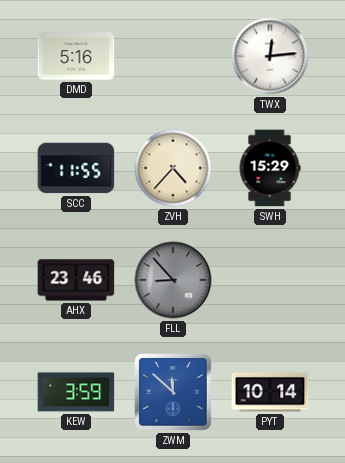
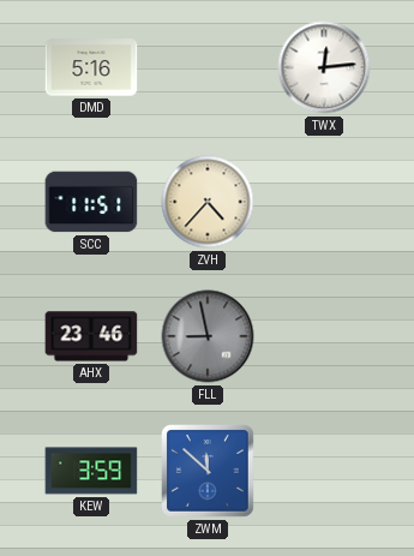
SCC: 11:55 -> 11:51
SWH: 15:29 -> none
FLL: 8:53 -> 8:58
PYT: 10:14 -> none
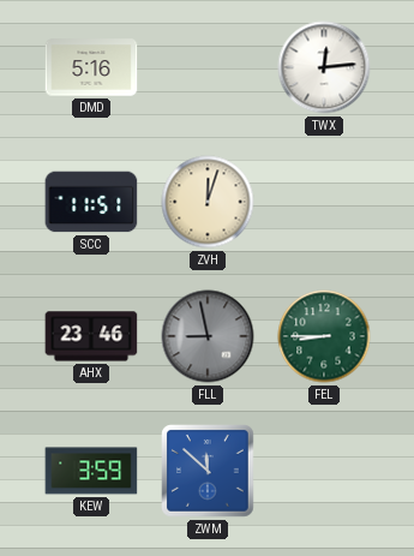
ZVH: 4:37 -> 12:03
FEL: none -> 8:45
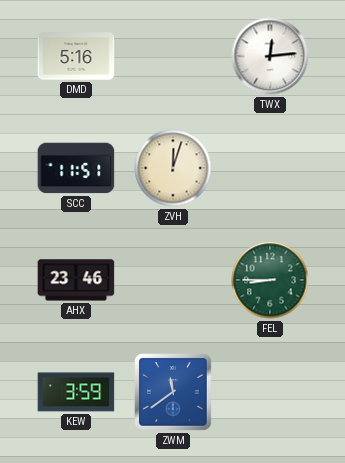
FLL: 8:58 -> none
ZWM: 11:52 -> 11:39
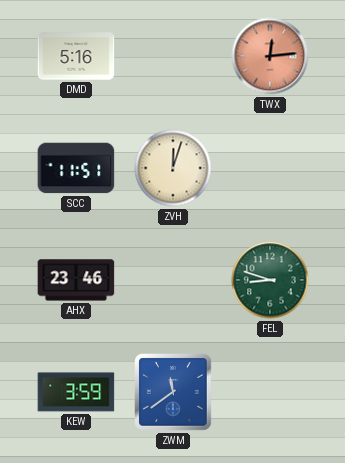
TWX dial: white -> salmon
FEL: 8:45 -> 8:48
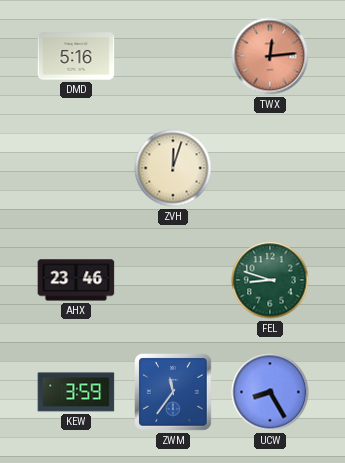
SCC: 11:51 -> none
ZWM: 11:39 -> 11:36
UCW: none -> 8:25
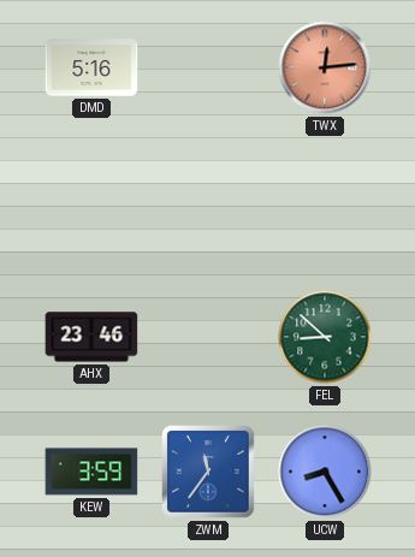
ZVH: 12:03 -> none
FEL: 8:48 -> 8:52
